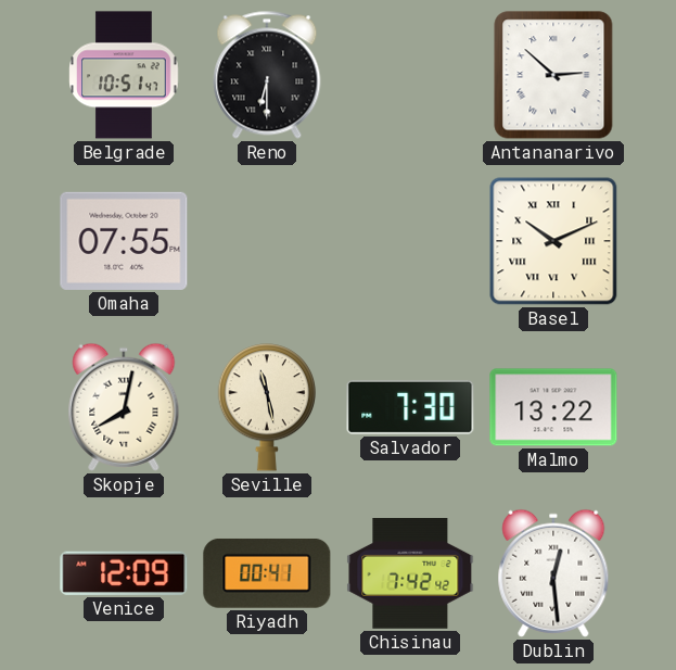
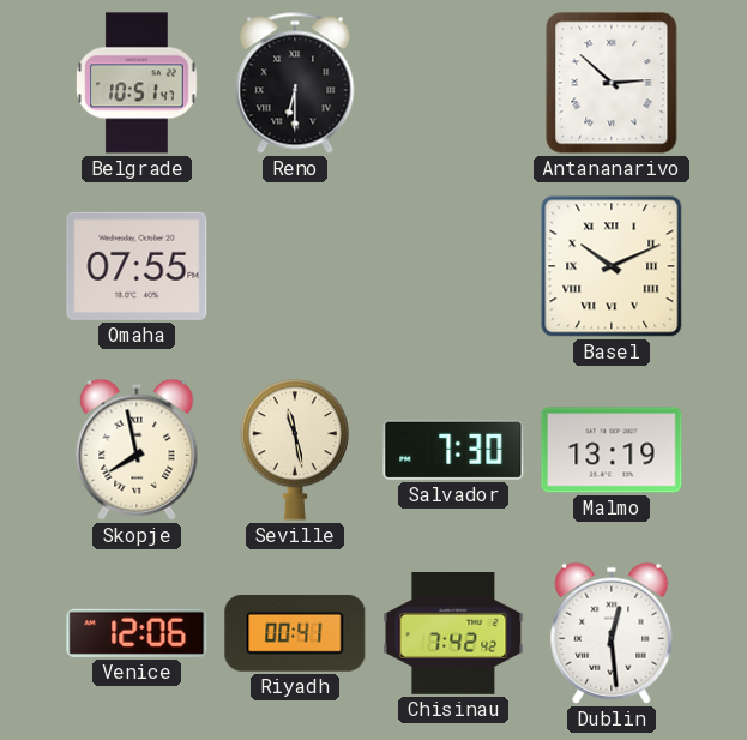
Skopje: 8:02 -> 7:58
Malmo: 13:22 -> 13:19
Venice: 12:09 -> 12:06
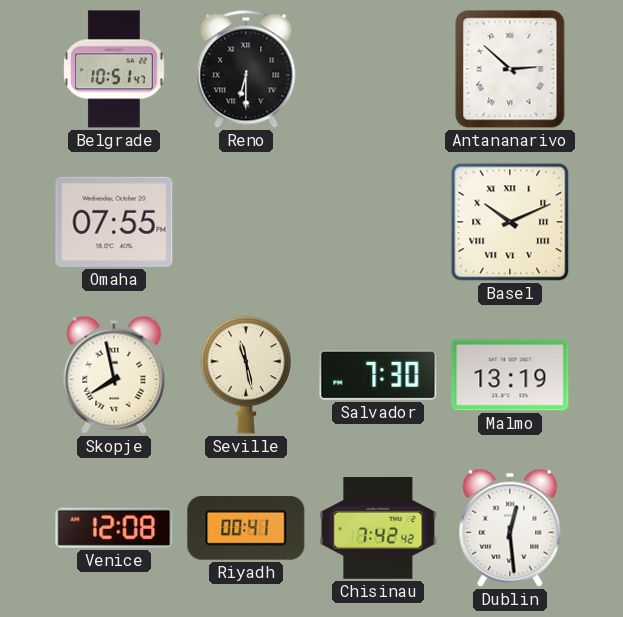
Venice: 12:06 -> 12:08
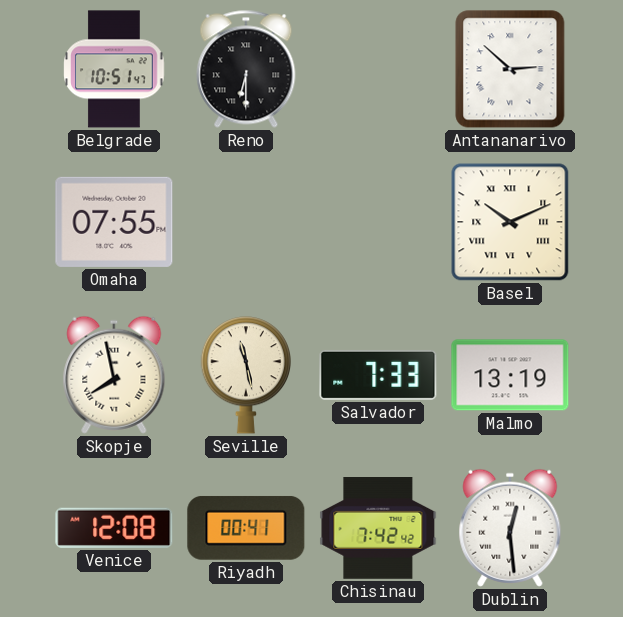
Salvador: 7:30 -> 7:33
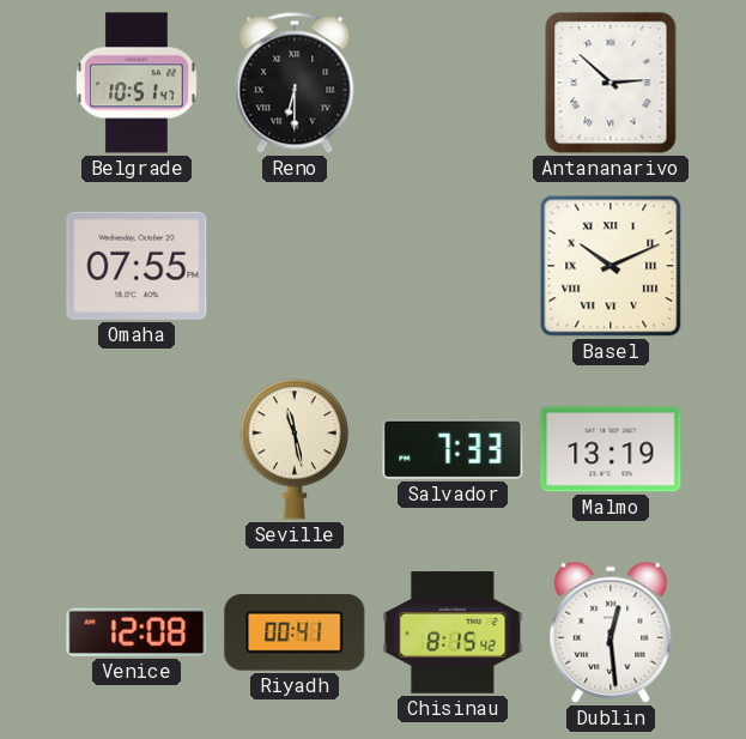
Skopje: 7:58 -> none
Chisinau: 7:42 -> 8:15
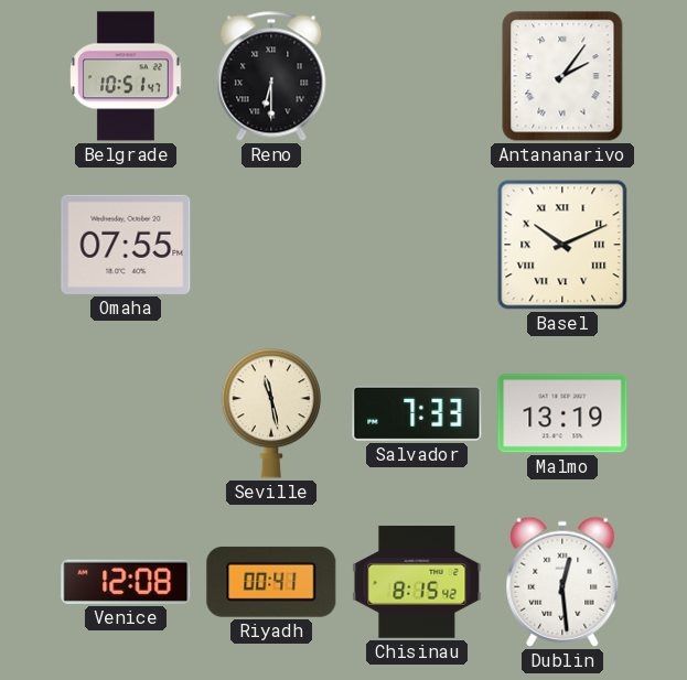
Antananarivo: 2:52 -> 2:06
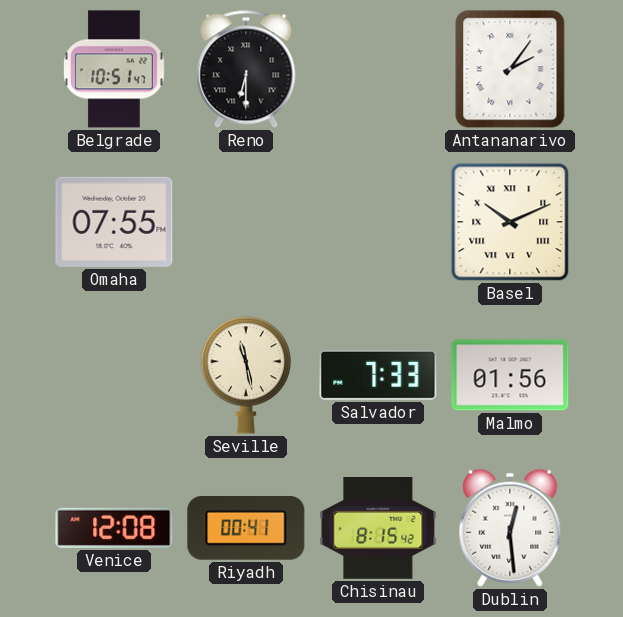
Malmo: 13:19 -> 01:56
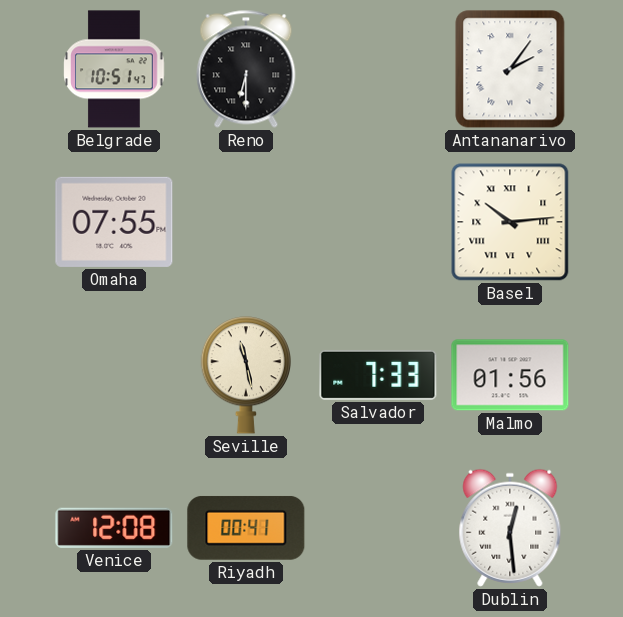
Basel: 10:11 -> 10:14
Chisinau: 8:15 -> none
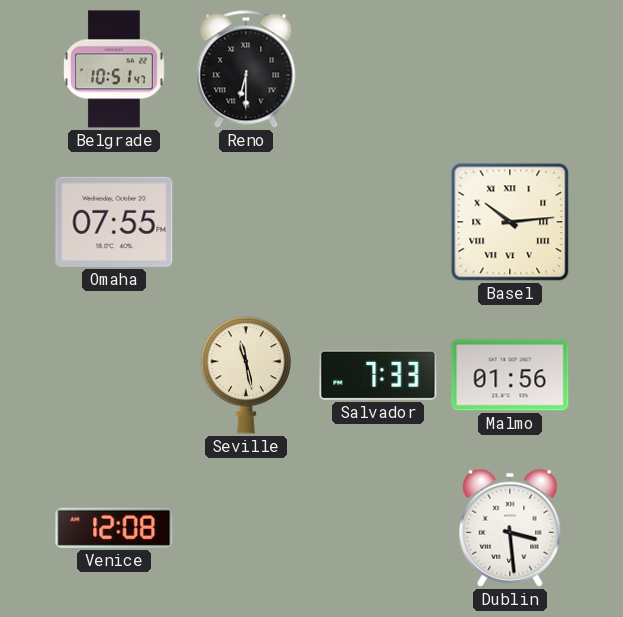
Antananarivo: 2:06 -> none
Riyadh: 00:41 -> none
Dublin: 12:29 -> 3:29
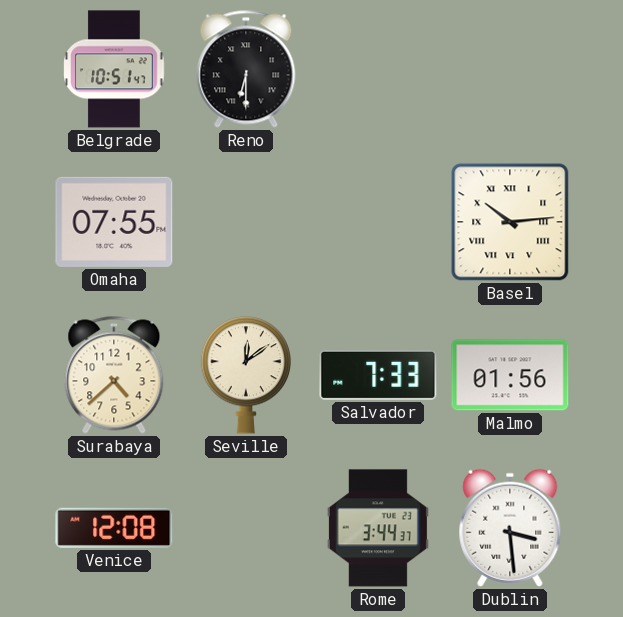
Surabaya: none -> 4:38
Seville: 11:28 -> 12:09
Rome: none -> 3:44
